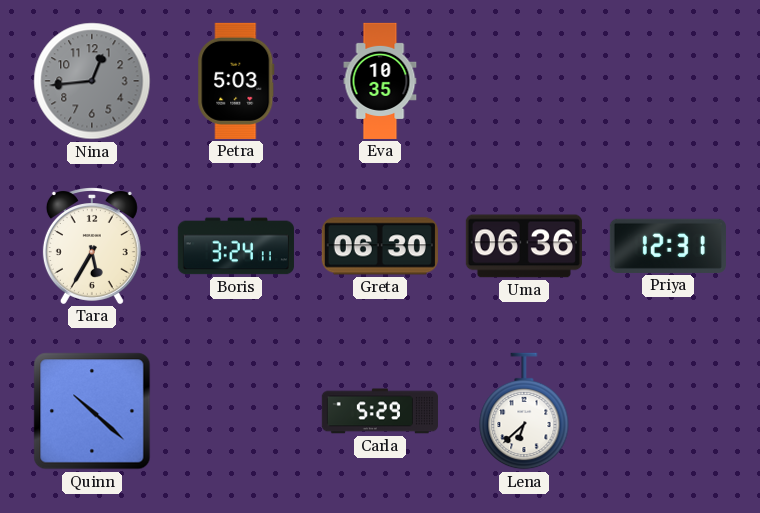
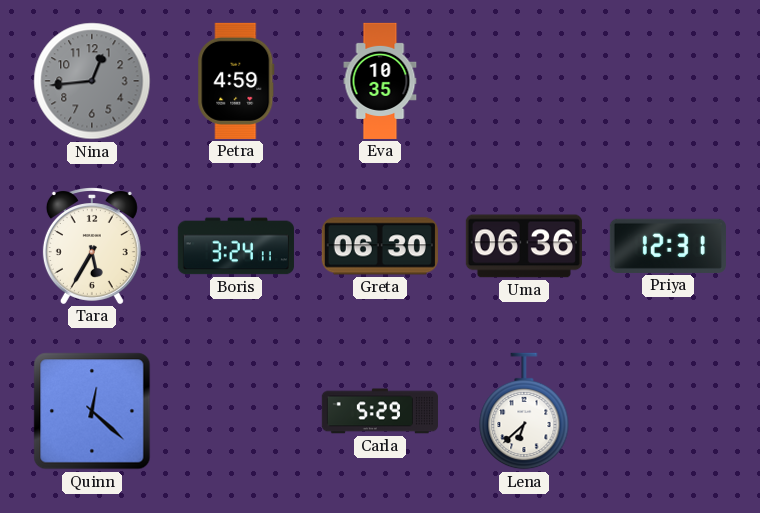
Petra: 5:03 -> 4:59
Quinn: 10:22 -> 12:22
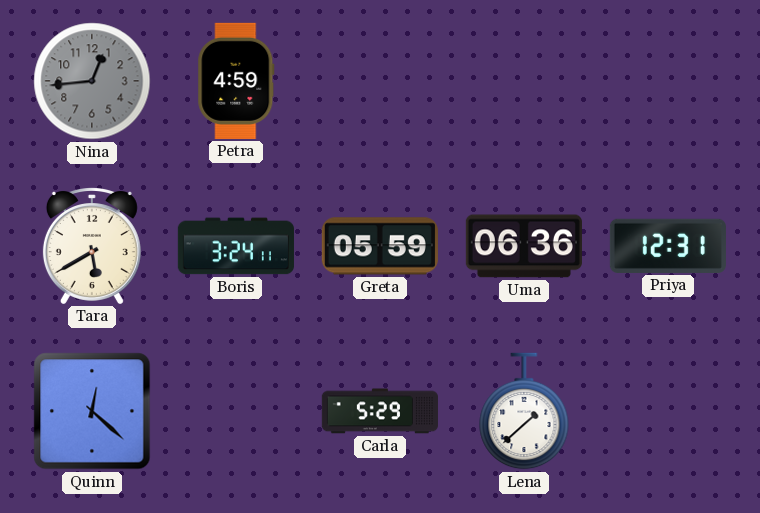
Eva: 10:35 -> none
Tara: 5:35 -> 5:40
Greta: 06:30 -> 05:59
Lena: 6:38 -> 1:38
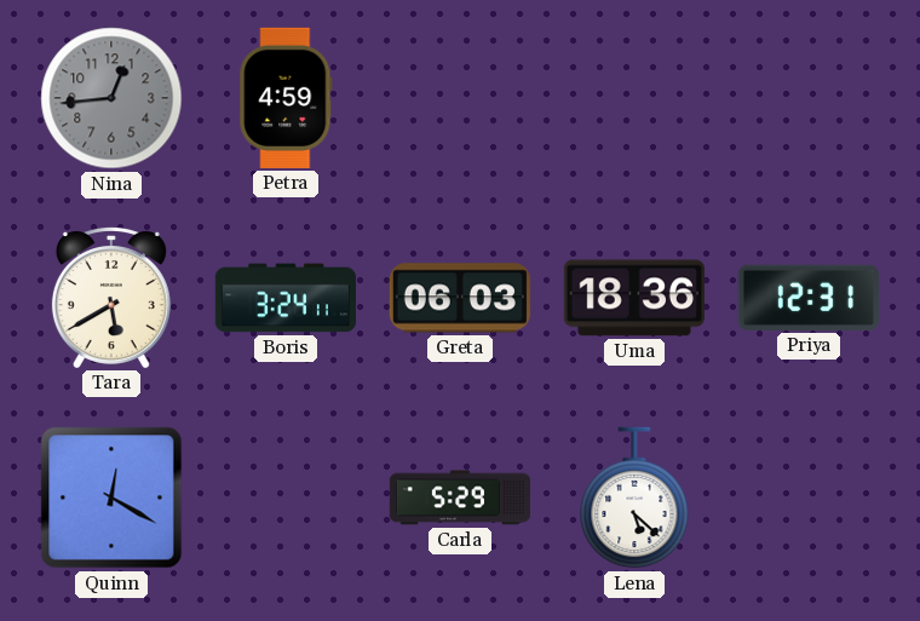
Greta: 05:59 -> 06:03
Uma: 06:36 -> 18:36
Quinn: 12:22 -> 12:20
Lena: 1:38 -> 5:22
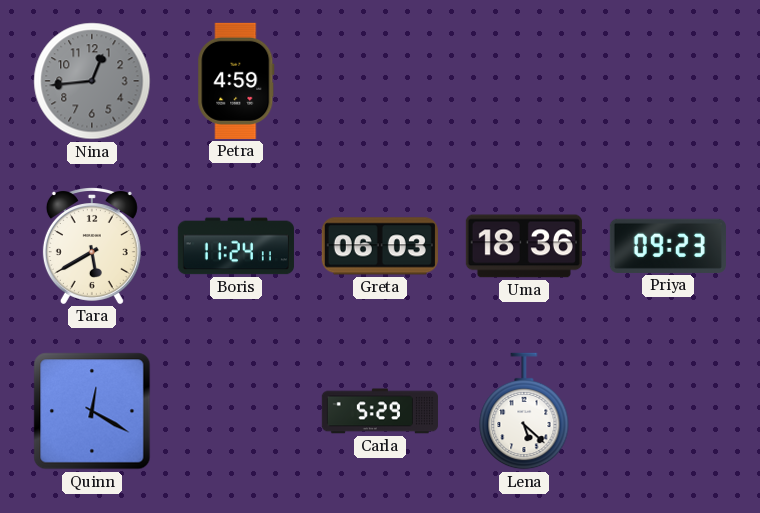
Boris: 3:24 -> 11:24
Priya: 12:31 -> 09:23
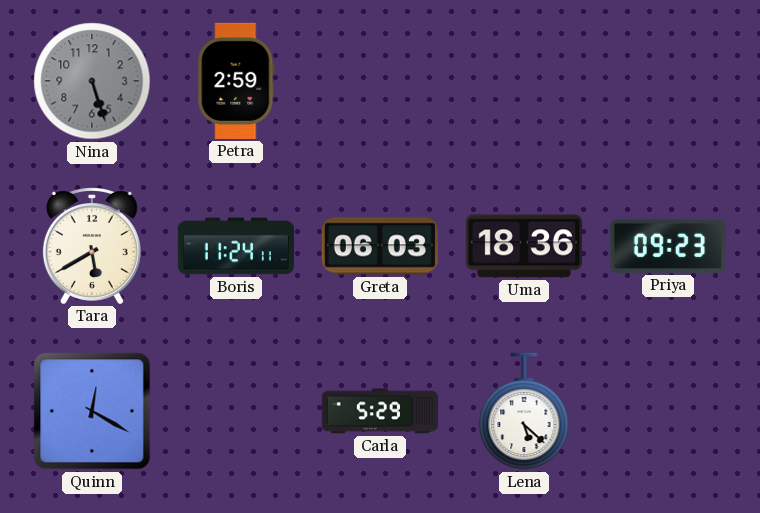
Nina: 12:44 -> 5:27
Petra: 4:59 -> 2:59
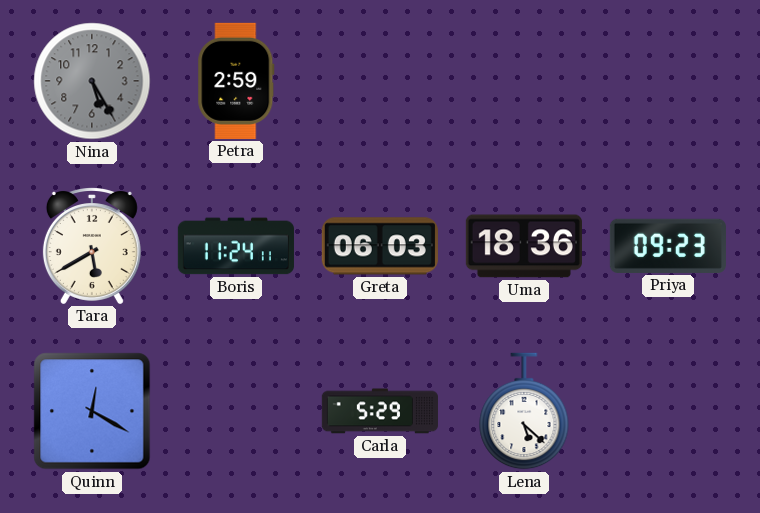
Nina: 5:27 -> 5:25
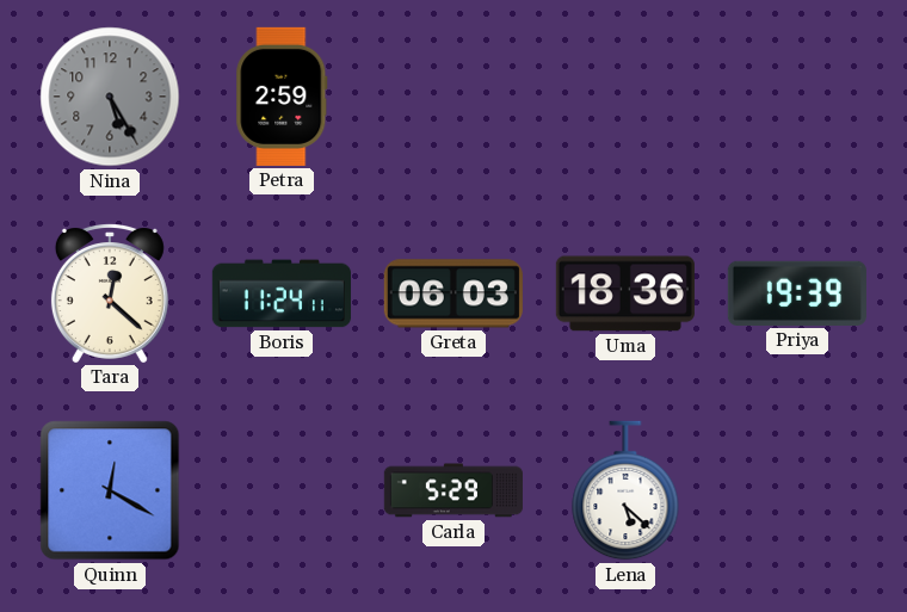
Tara: 5:40 -> 12:22
Priya: 09:23 -> 19:39
